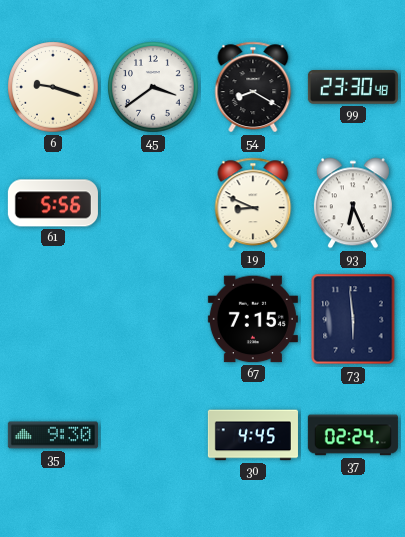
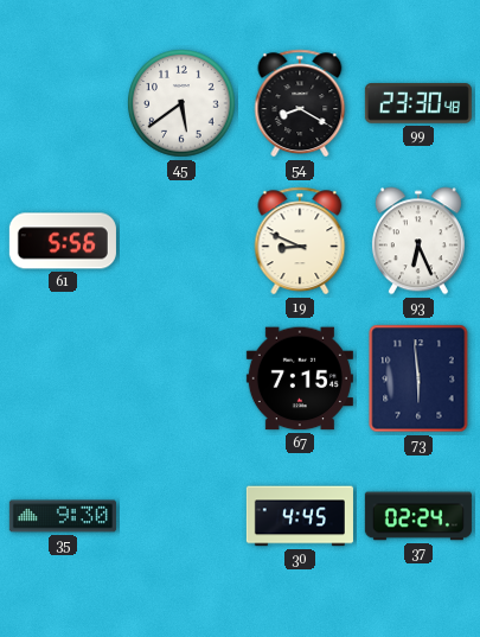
6: 9:18 -> none
45: 3:39 -> 5:39
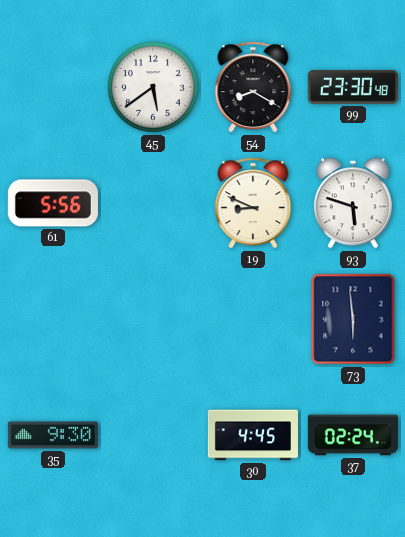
93: 6:26 -> 5:48
67: 7:15 -> none
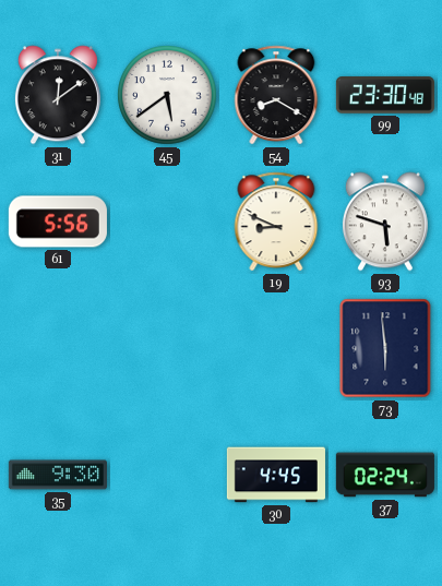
31: none -> 12:09
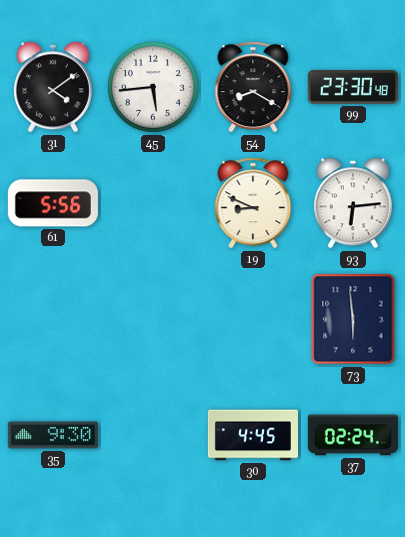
31: 12:09 -> 4:09
45: 5:39 -> 5:44
93: 5:48 -> 6:14
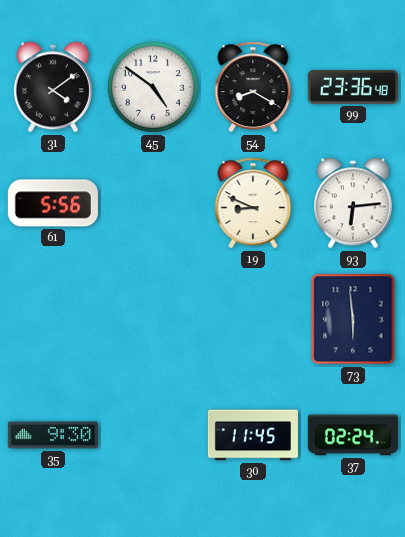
45: 5:44 -> 4:51
99: 23:30 -> 23:36
30: 4:45 -> 11:45
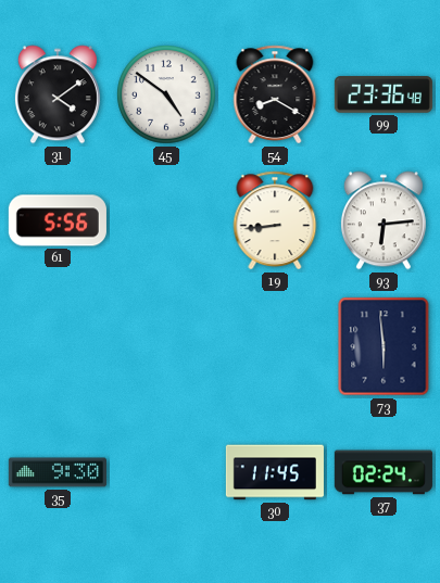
19: 8:49 -> 8:44
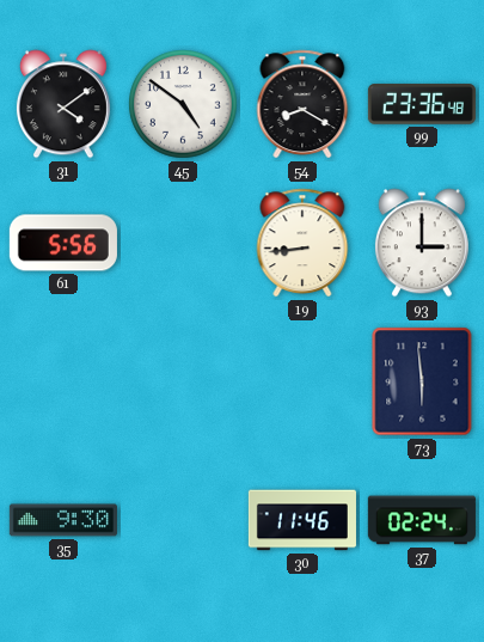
93: 6:14 -> 3:00
30: 11:45 -> 11:46
